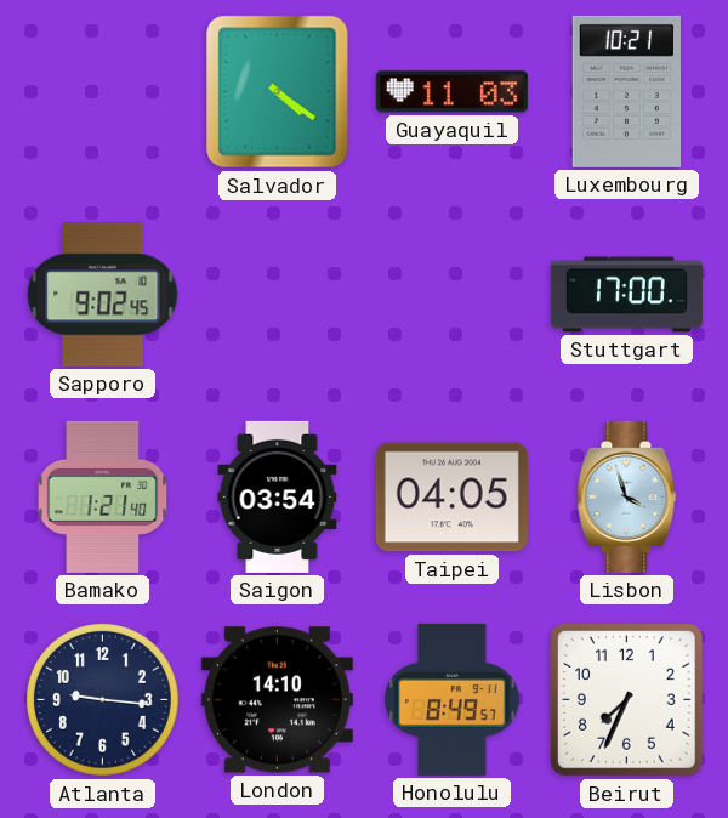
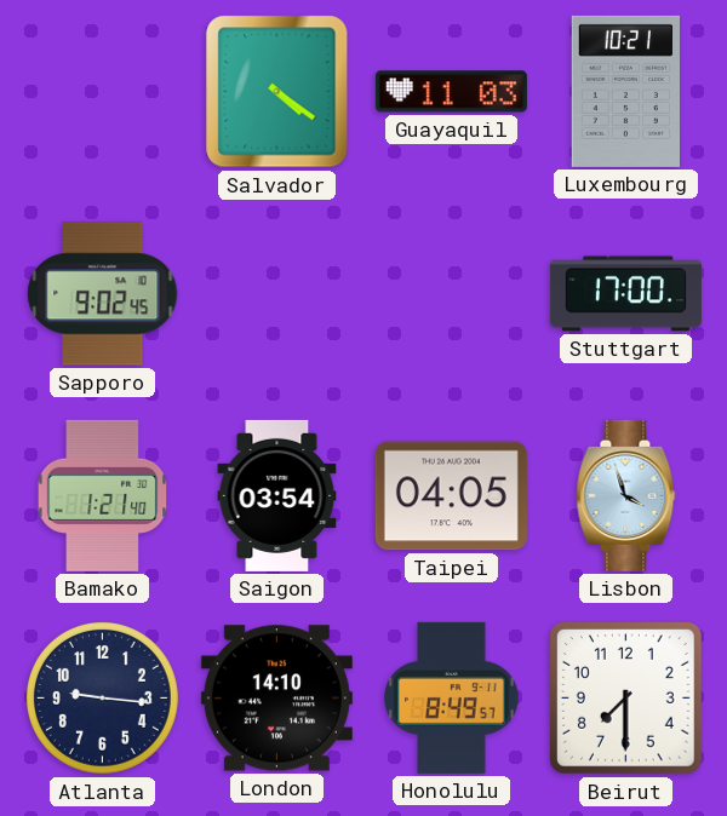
Beirut: 7:34 -> 7:30
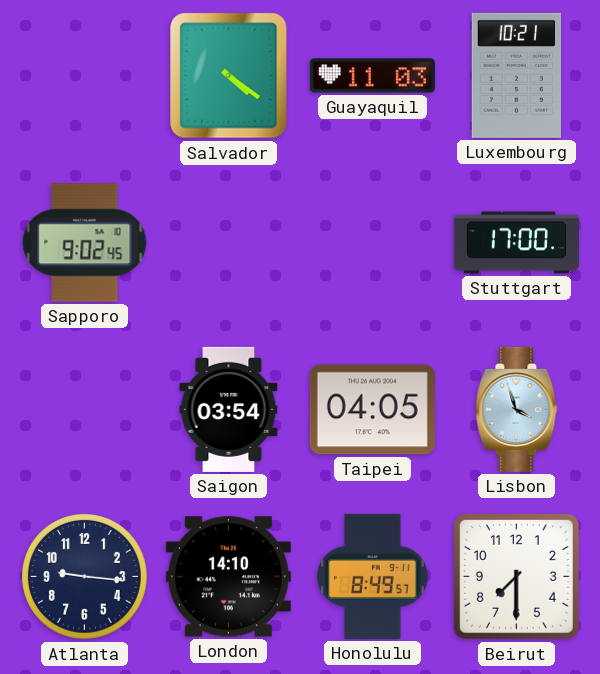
Bamako: 1:21 -> none
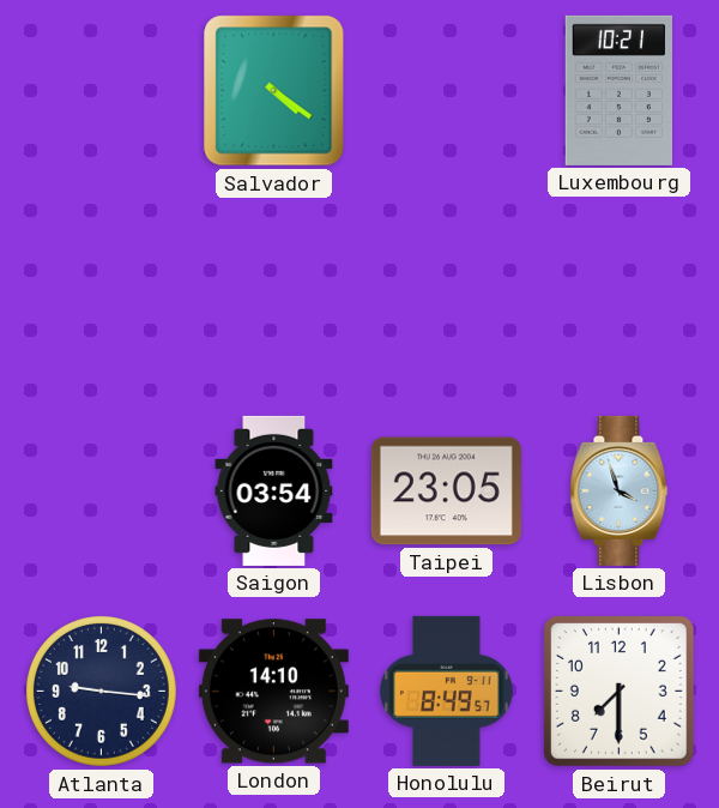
Guayaquil: 11:03 -> none
Sapporo: 9:02 -> none
Stuttgart: 17:00 -> none
Taipei: 04:05 -> 23:05
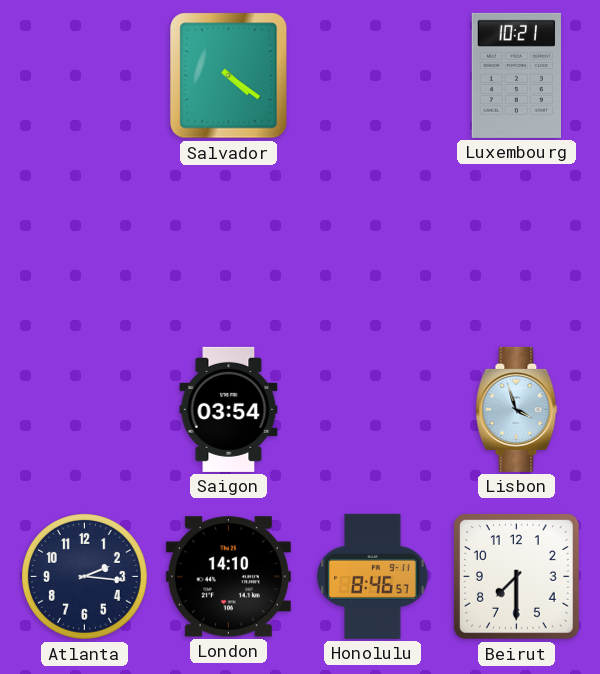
Taipei: 23:05 -> none
Atlanta: 9:16 -> 2:16
Honolulu: 8:49 -> 8:46
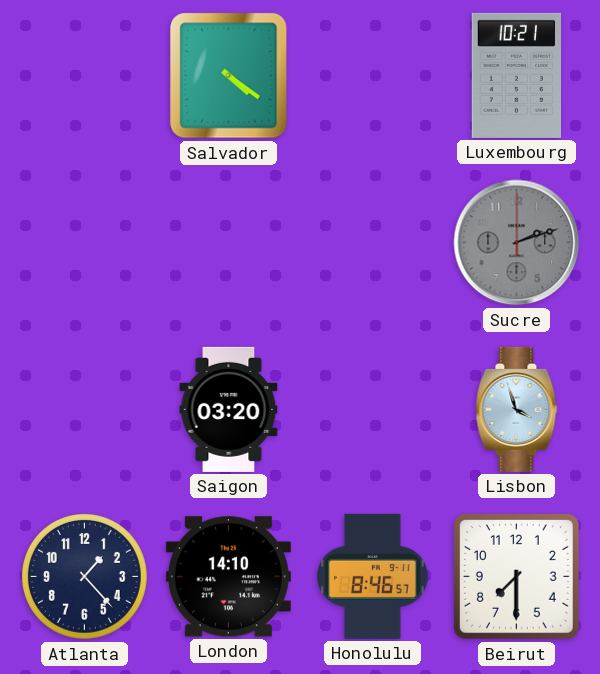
Sucre: none -> 2:12
Saigon: 03:54 -> 03:20
Atlanta: 2:16 -> 1:23
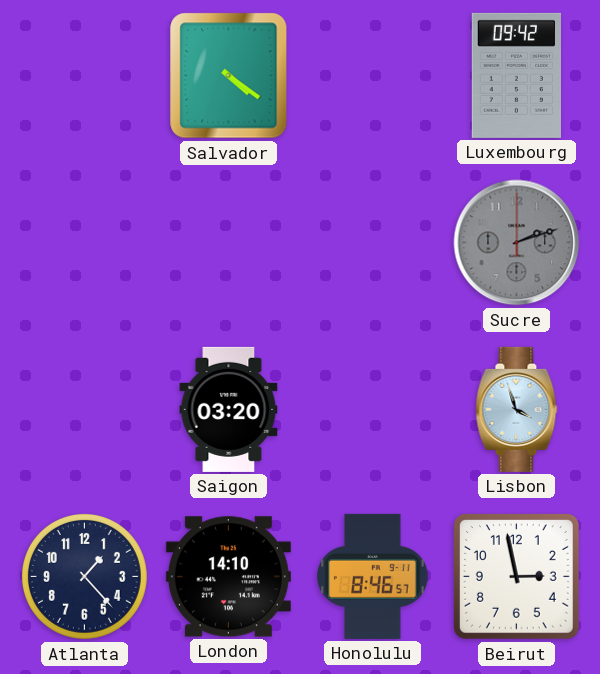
Luxembourg: 10:21 -> 09:42
Beirut: 7:30 -> 2:58
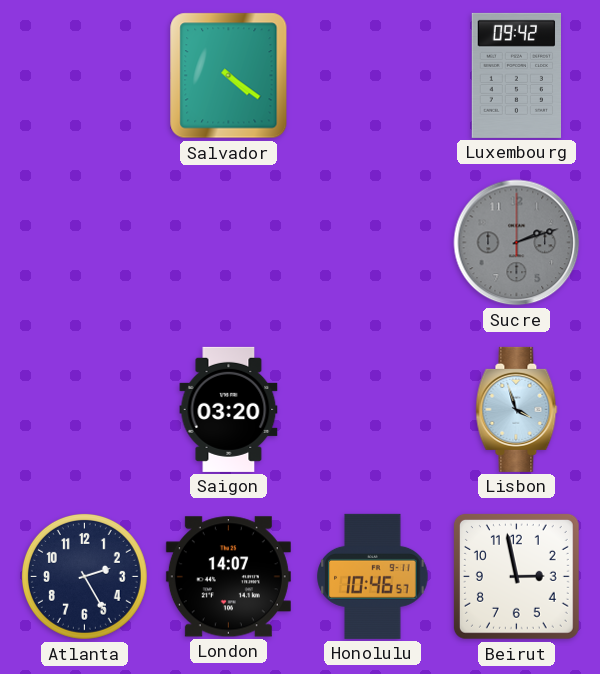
Atlanta: 1:23 -> 2:25
London: 14:10 -> 14:07
Honolulu: 8:46 -> 10:46
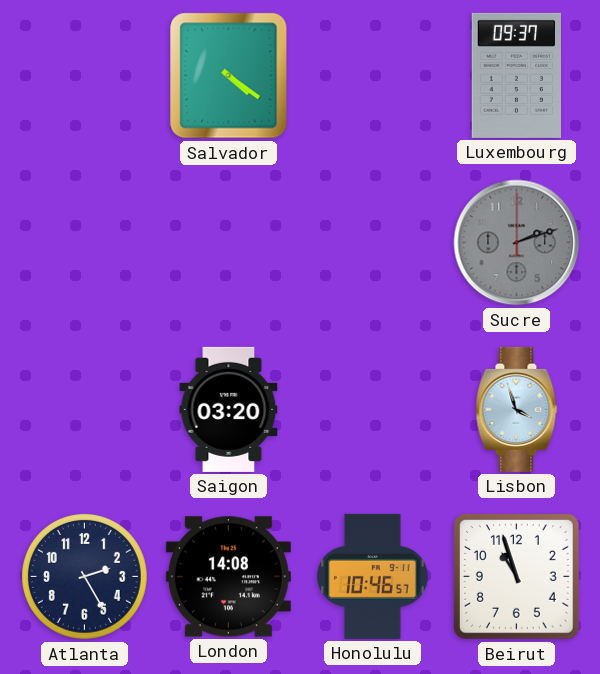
Luxembourg: 09:42 -> 09:37
London: 14:07 -> 14:08
Beirut: 2:58 -> 10:57
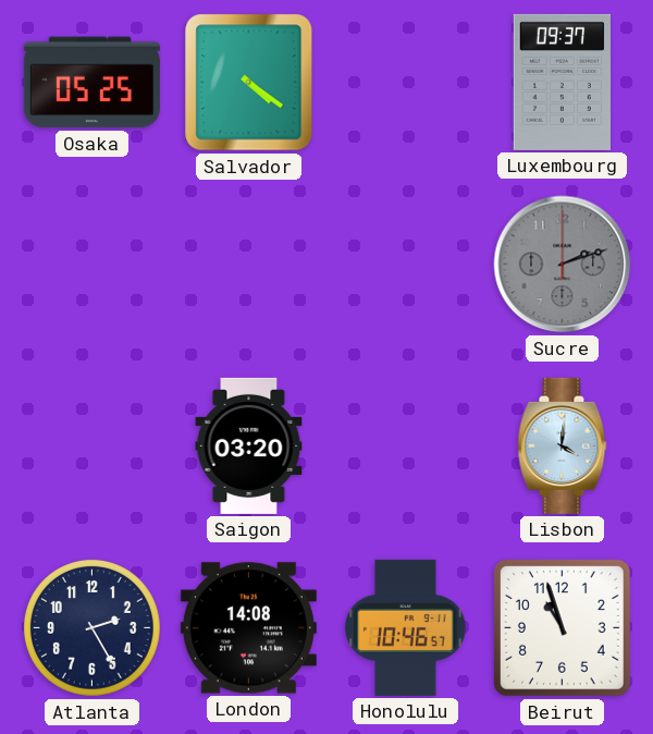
Osaka: none -> 05:25
Lisbon: 3:57 -> 4:01
